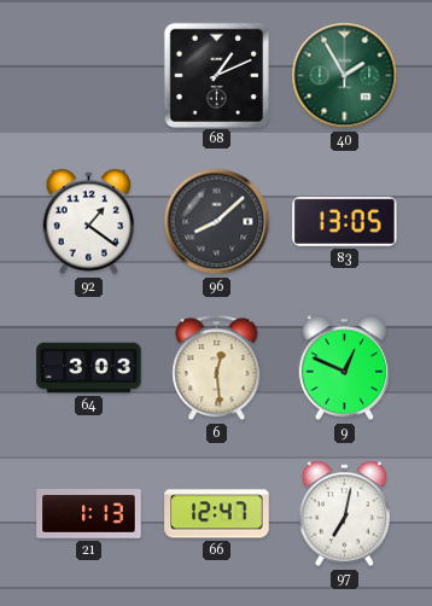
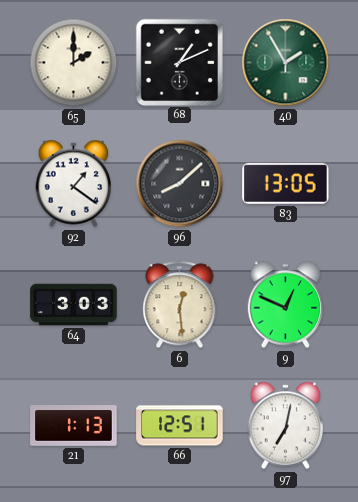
65: none -> 2:00
66: 12:47 -> 12:51
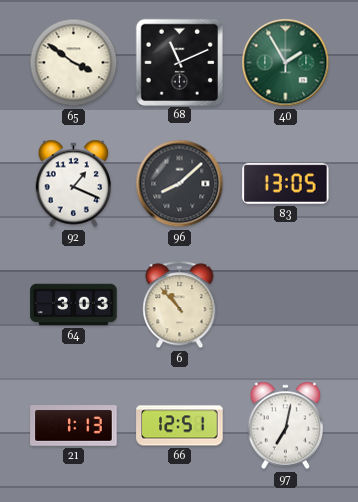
65: 2:00 -> 3:51
68: 1:11 -> 11:11
92: 1:21 -> 1:19
6: 12:29 -> 10:53
9: 12:49 -> none
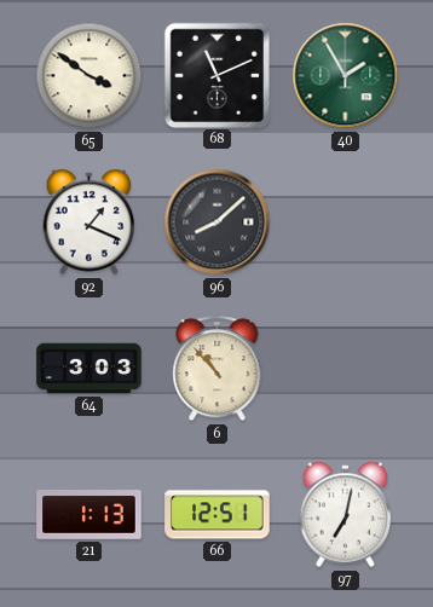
83: 13:05 -> none
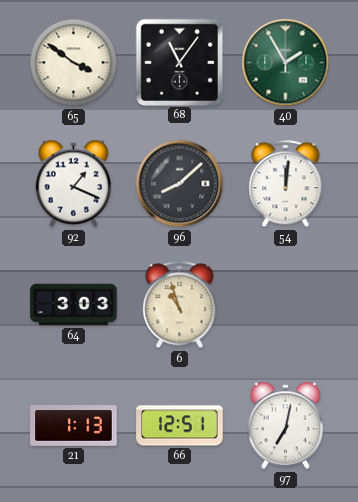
68: 11:11 -> 11:06
54: none -> 12:01
6: 10:53 -> 10:57
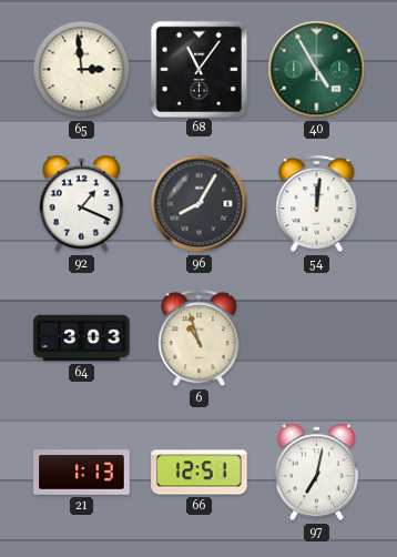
65: 3:51 -> 2:59
40: 1:55 -> 4:55
96: 8:08 -> 8:05
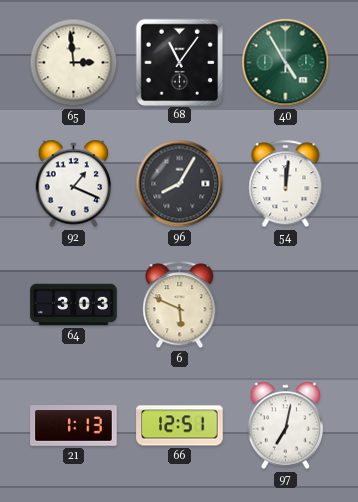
6: 10:57 -> 5:49
